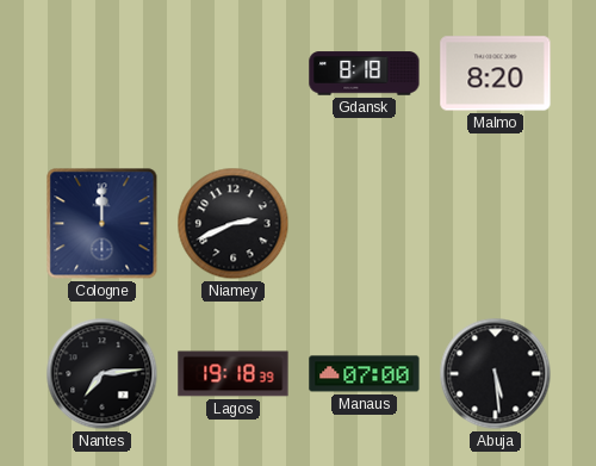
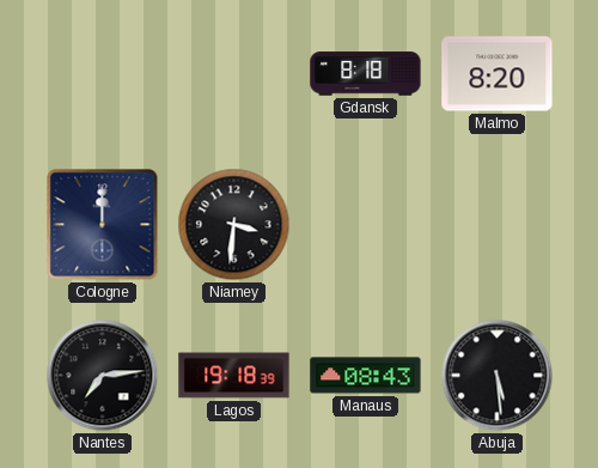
Niamey: 2:41 -> 3:31
Manaus: 07:00 -> 08:43
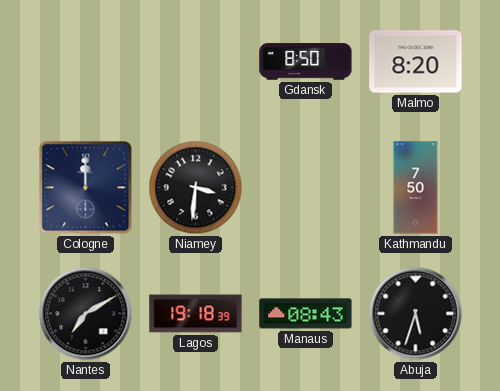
Gdansk: 8:18 -> 8:50
Kathmandu: none -> 7:50
Nantes: 7:14 -> 7:10
Abuja: 5:29 -> 5:33
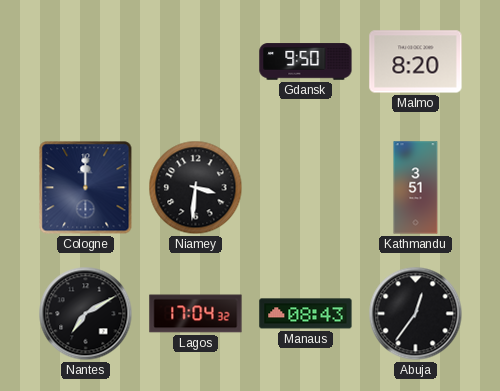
Gdansk: 8:50 -> 9:50
Kathmandu: 7:50 -> 3:51
Lagos: 19:18 -> 17:04
Abuja: 5:33 -> 12:36
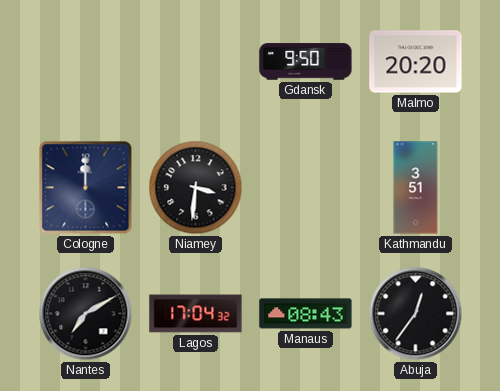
Malmo: 8:20 -> 20:20
